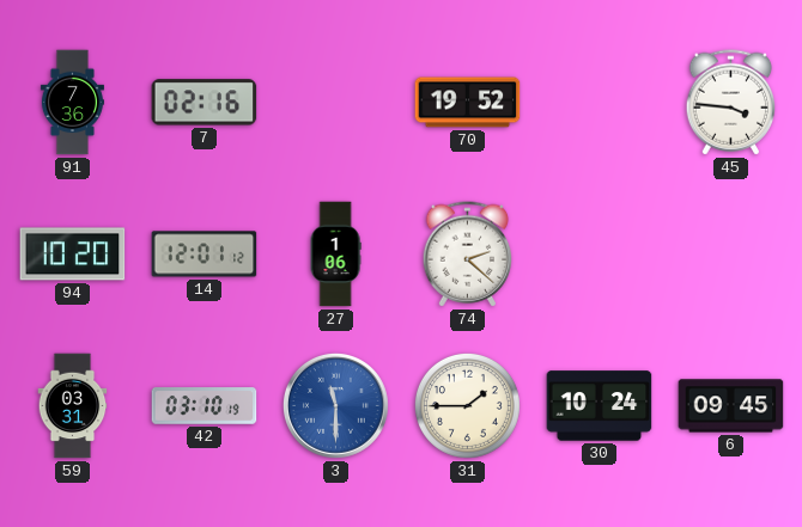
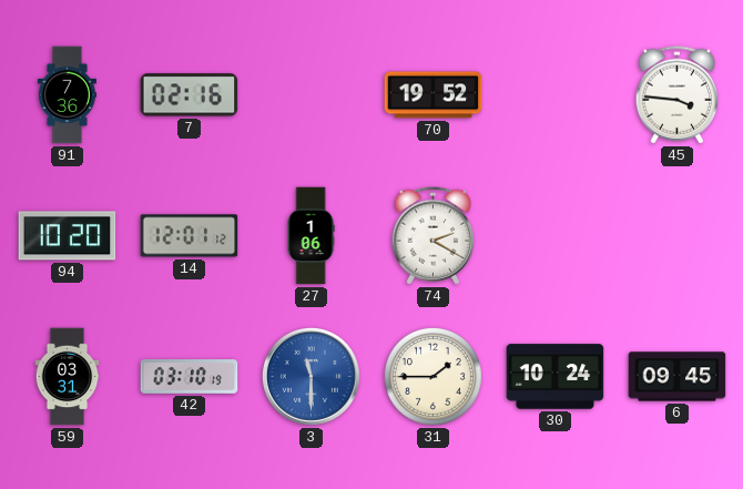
74: 2:22 -> 2:20
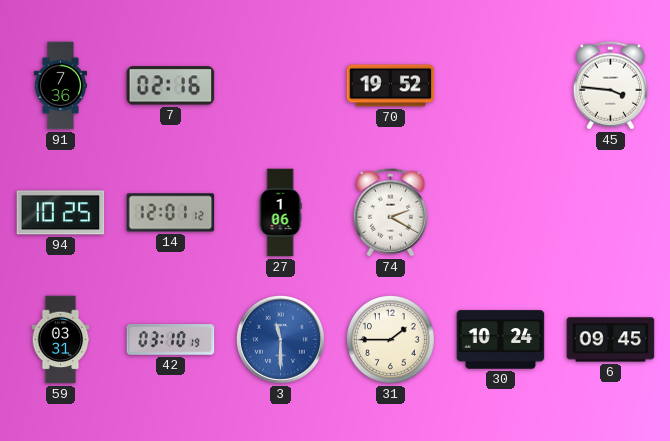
94: 10:20 -> 10:25
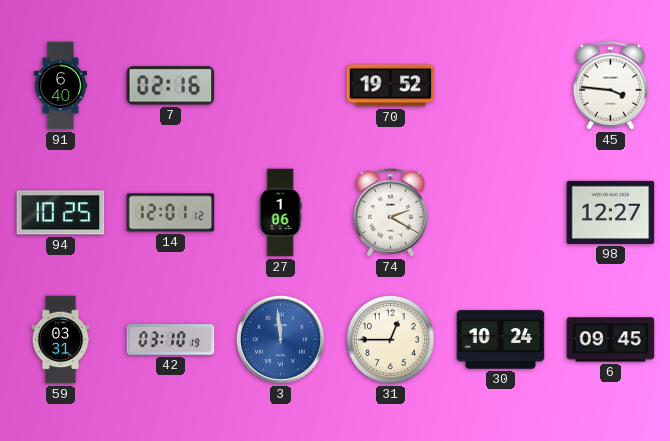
91: 7:36 -> 6:40
98: none -> 12:27
3: 11:30 -> 11:59
31: 1:45 -> 12:45
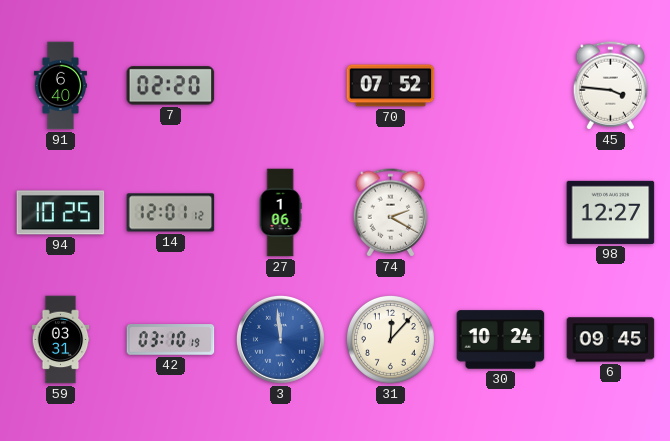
7: 02:16 -> 02:20
70: 19:52 -> 07:52
31: 12:45 -> 12:07
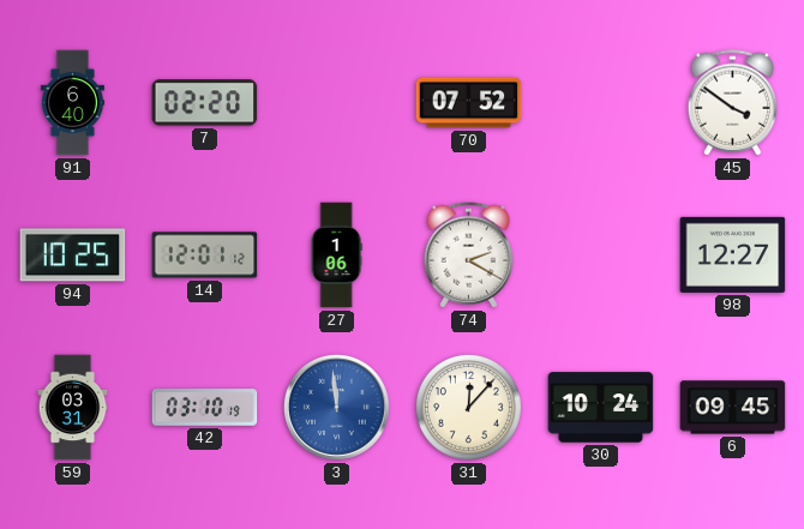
45: 3:46 -> 3:51
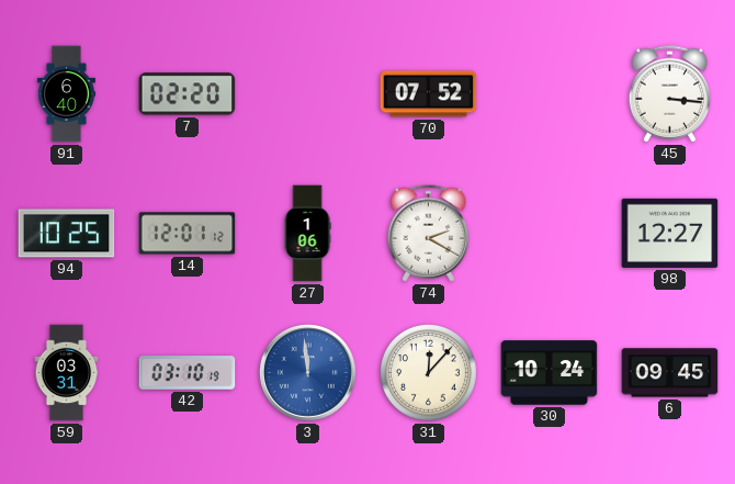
45: 3:51 -> 3:16
